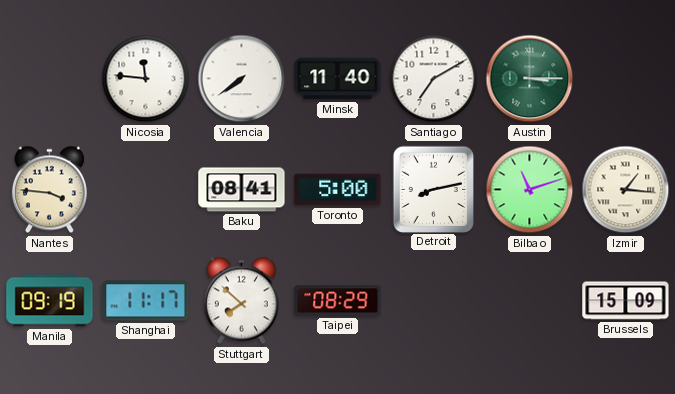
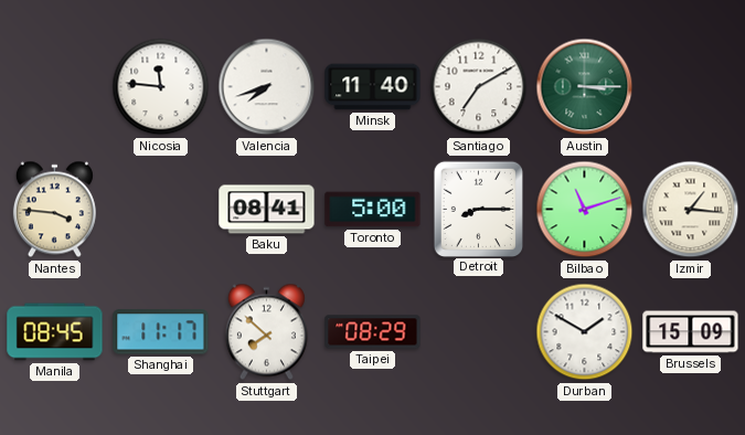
Valencia: 7:39 -> 7:42
Detroit: 8:13 -> 8:15
Manila: 09:19 -> 08:45
Durban: none -> 1:50
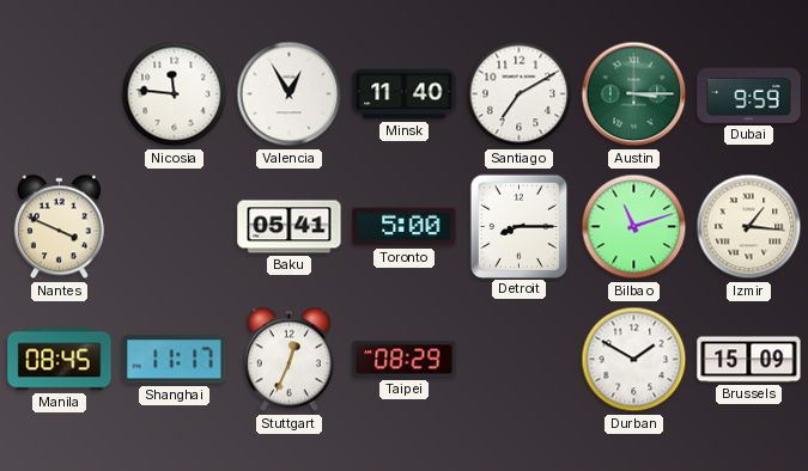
Valencia: 7:42 -> 12:55
Dubai: none -> 9:59
Nantes: 3:46 -> 3:49
Baku: 08:41 -> 05:41
Stuttgart: 7:52 -> 12:34
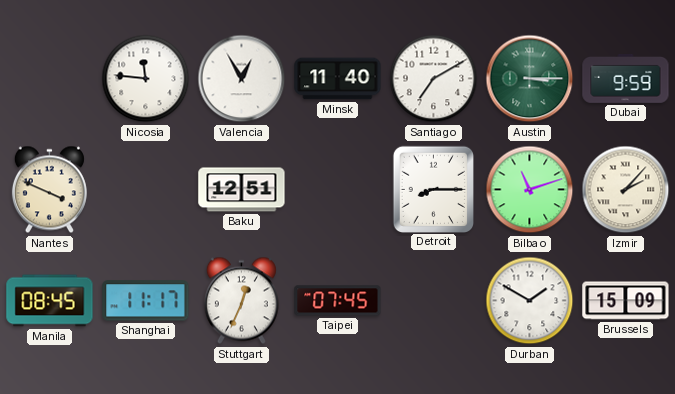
Baku: 05:41 -> 12:51
Toronto: 5:00 -> none
Izmir: 1:16 -> 2:07
Taipei: 08:29 -> 07:45
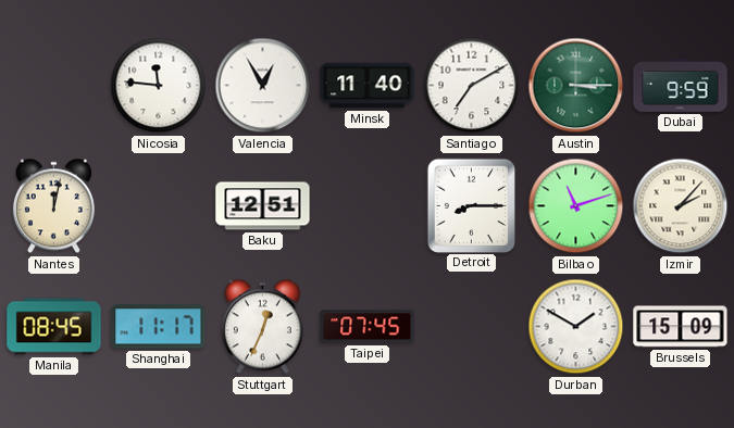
Nantes: 3:49 -> 12:02
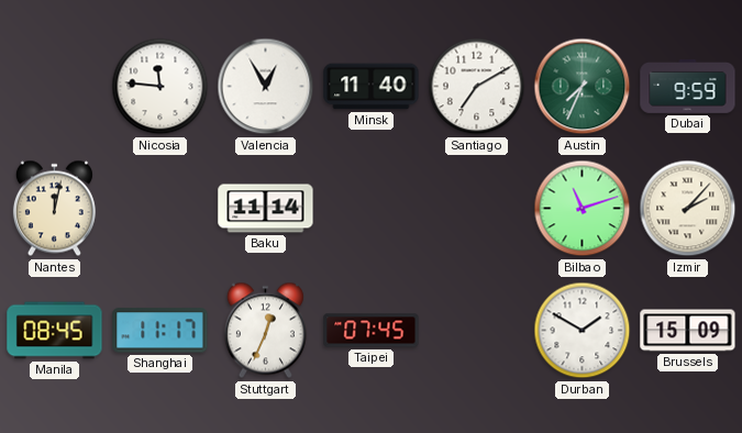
Austin: 3:15 -> 7:34
Baku: 12:51 -> 11:14
Detroit: 8:15 -> none
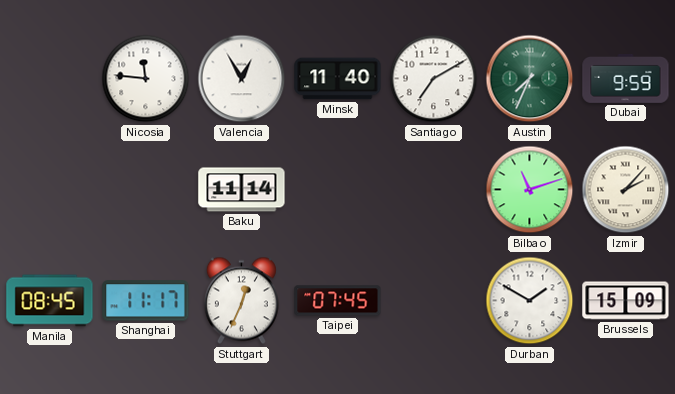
Nantes: 12:02 -> none
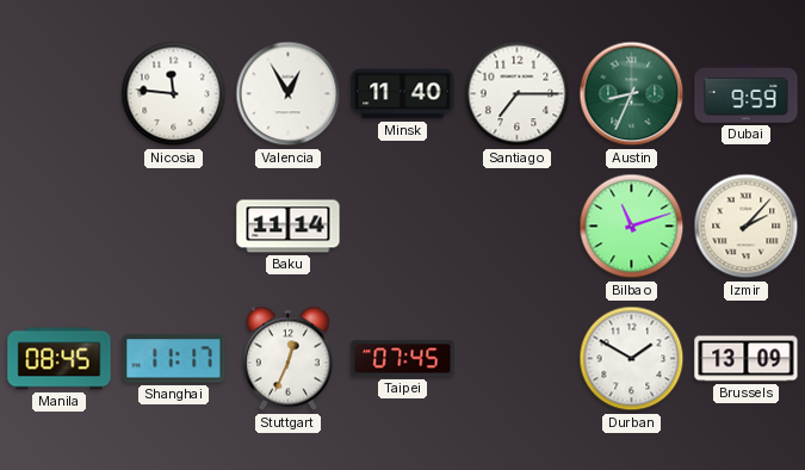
Santiago: 7:10 -> 7:15
Austin: 7:34 -> 8:34
Brussels: 15:09 -> 13:09
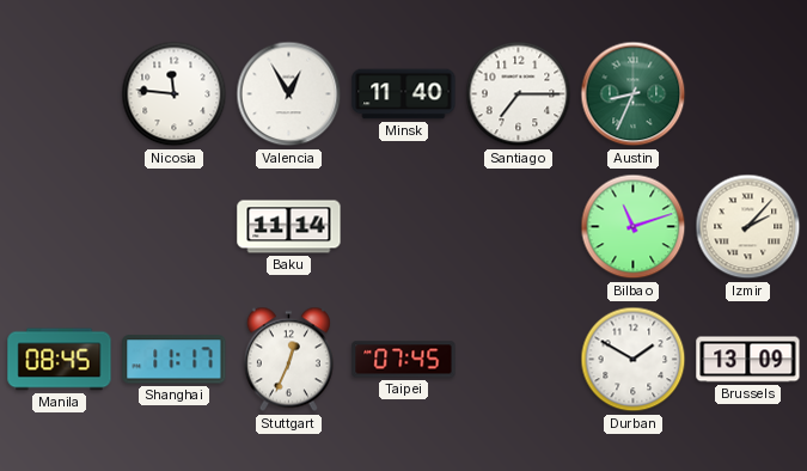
Dubai: 9:59 -> none
